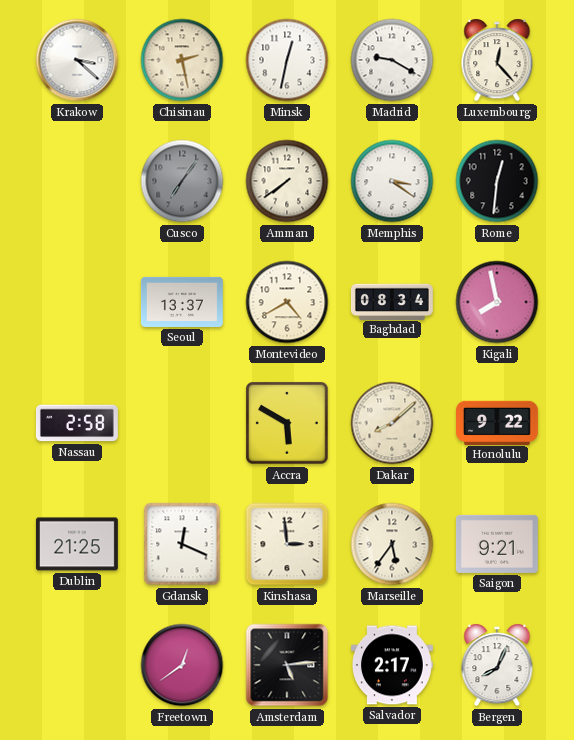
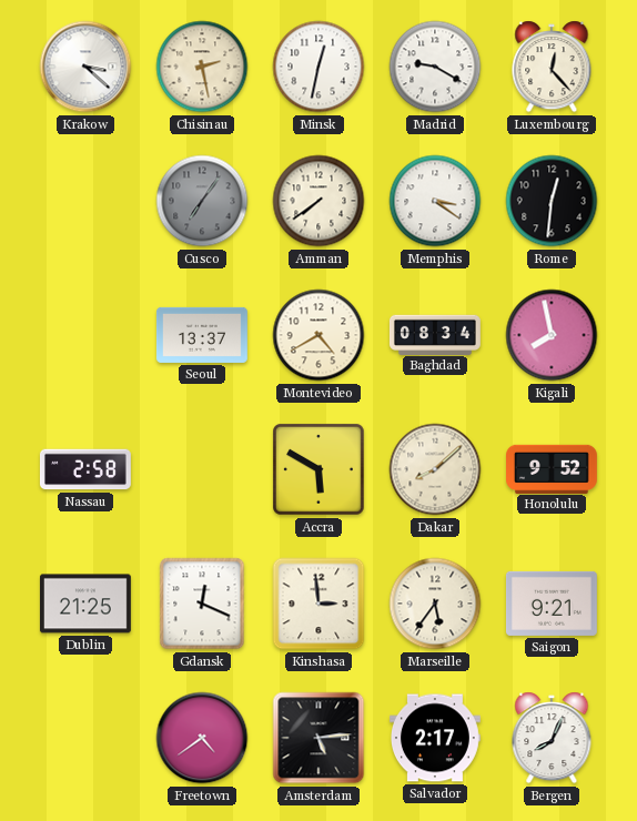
Honolulu: 9:22 -> 9:52
Freetown: 12:39 -> 4:39
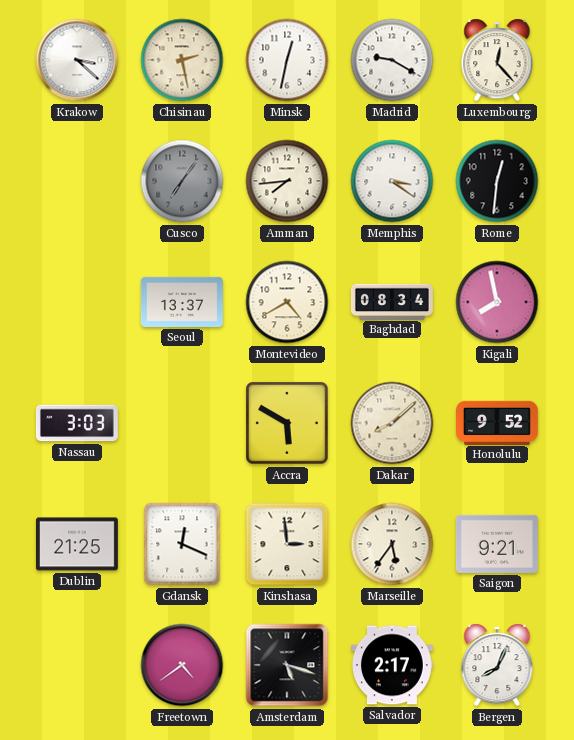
Amman: 7:39 -> 7:44
Nassau: 2:58 -> 3:03
Amsterdam: 5:14 -> 5:18
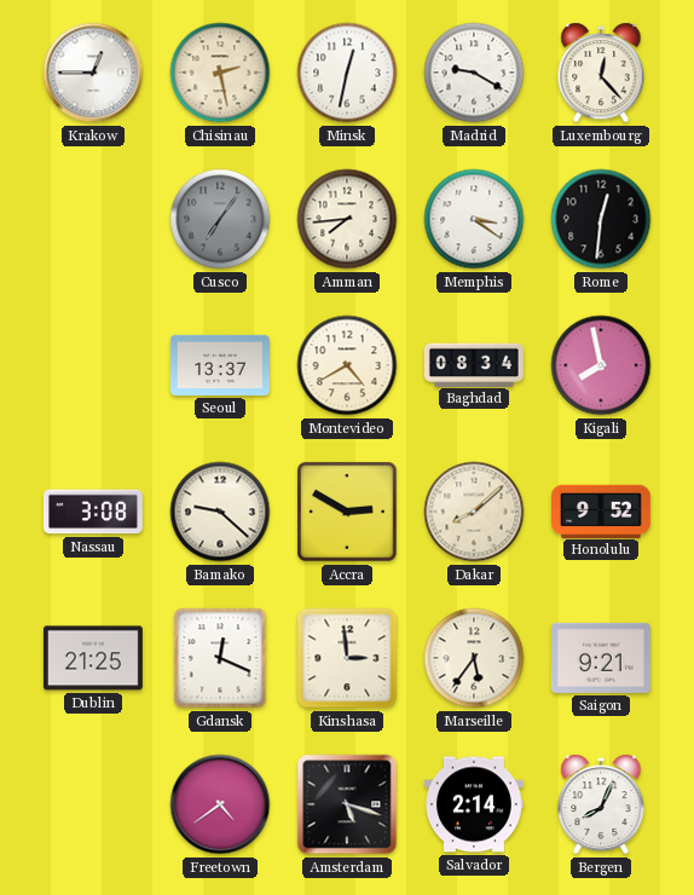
Krakow: 3:22 -> 12:45
Nassau: 3:03 -> 3:08
Bamako: none -> 9:22
Accra: 5:50 -> 2:50
Salvador: 2:17 -> 2:14
